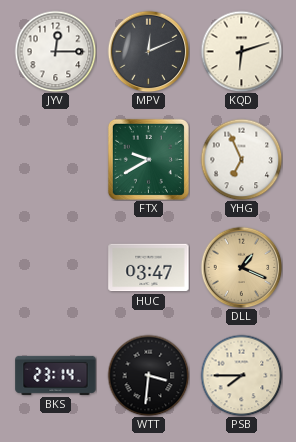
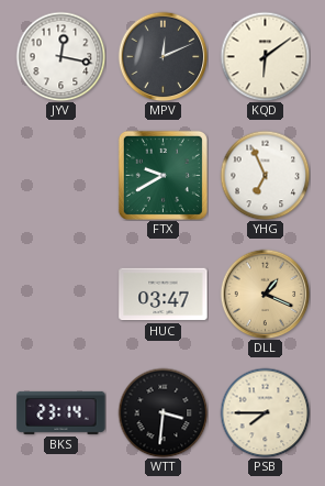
JYV: 12:15 -> 12:17
KQD: 6:12 -> 6:09
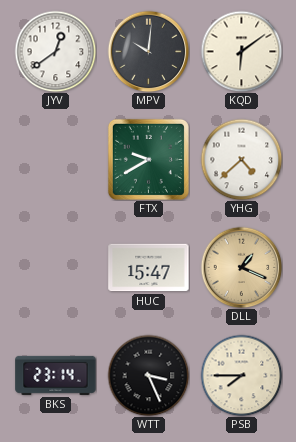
JYV: 12:17 -> 12:39
MPV: 12:11 -> 10:01
YHG: 6:56 -> 4:38
HUC: 03:47 -> 15:47
WTT: 3:31 -> 3:26
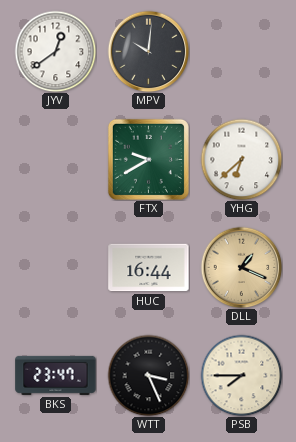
KQD: 6:09 -> none
YHG: 4:38 -> 6:38
HUC: 15:47 -> 16:44
BKS: 23:14 -> 23:47
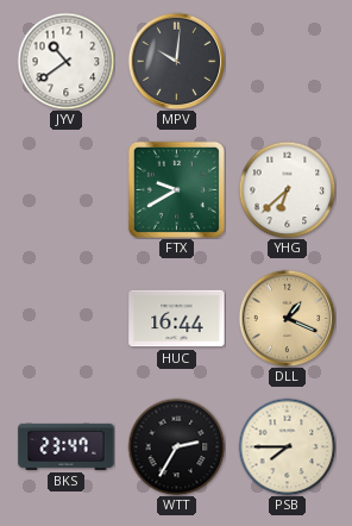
JYV: 12:39 -> 10:39
WTT: 3:26 -> 2:35
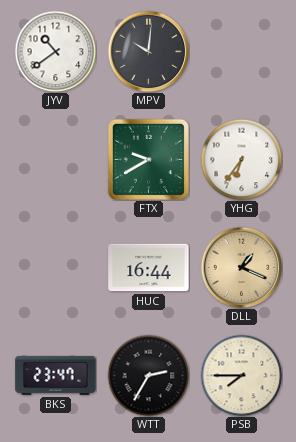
YHG: 6:38 -> 6:36
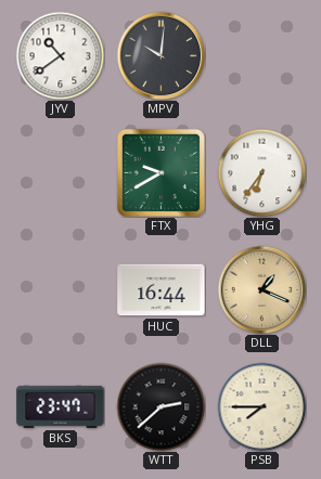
WTT: 2:35 -> 2:38
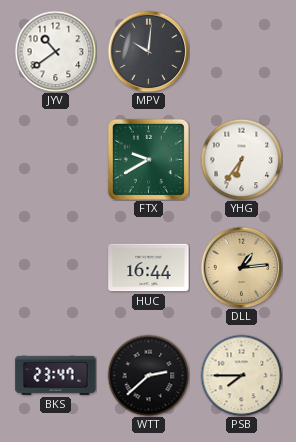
DLL: 1:19 -> 1:14
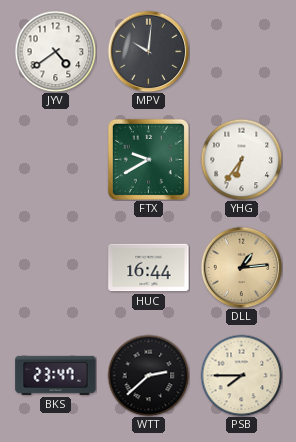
JYV: 10:39 -> 4:39
